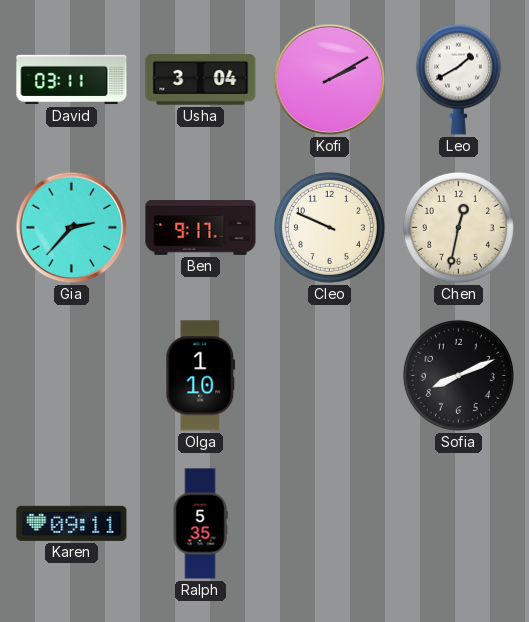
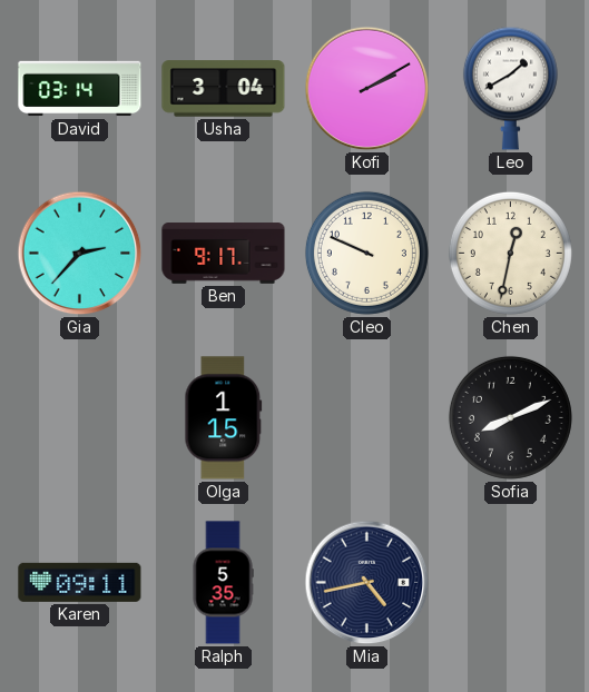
David: 03:11 -> 03:14
Olga: 1:10 -> 1:15
Mia: none -> 4:43
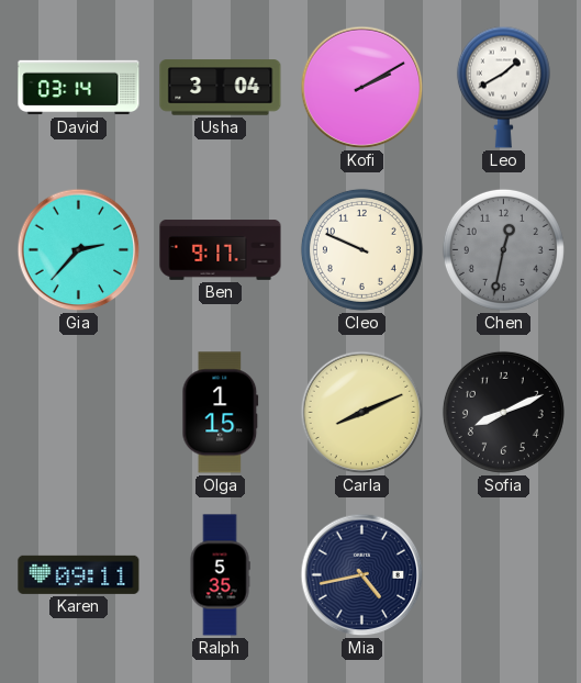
Chen dial: cream -> grey
Carla: none -> 8:11
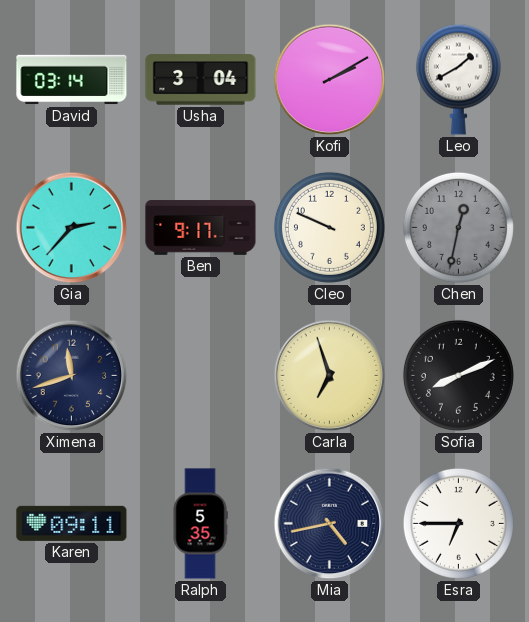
Ximena: none -> 11:42
Olga: 1:15 -> none
Carla: 8:11 -> 6:57
Esra: none -> 6:45
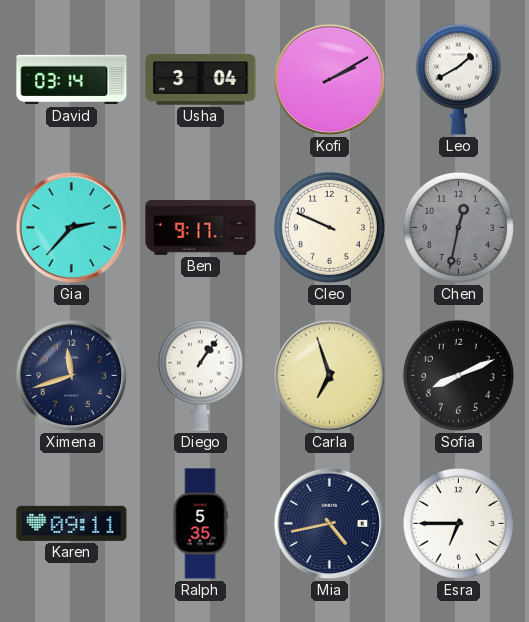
Diego: none -> 1:06
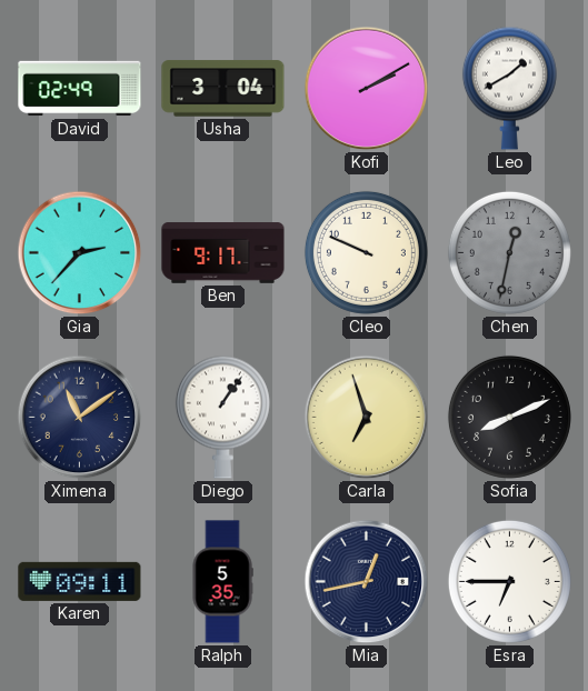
David: 03:14 -> 02:49
Ximena: 11:42 -> 11:09
Mia: 4:43 -> 12:43
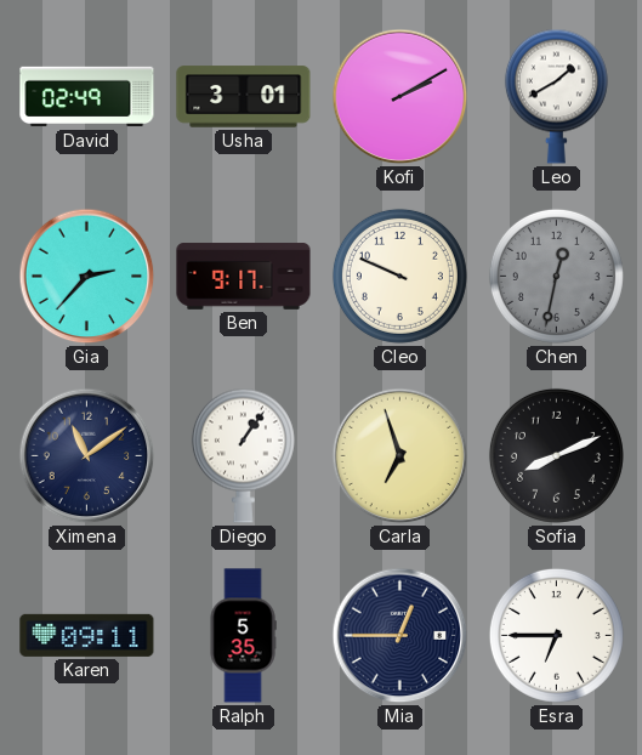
Usha: 3:04 -> 3:01
Mia: 12:43 -> 12:45
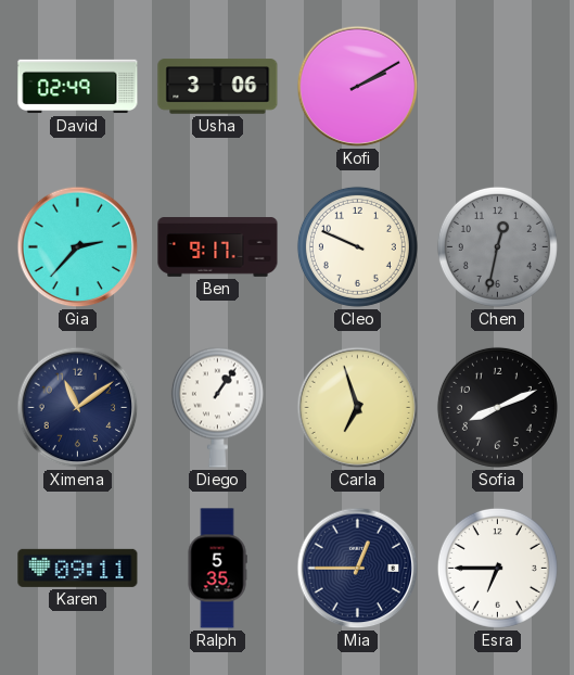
Usha: 3:01 -> 3:06
Leo: 1:40 -> none
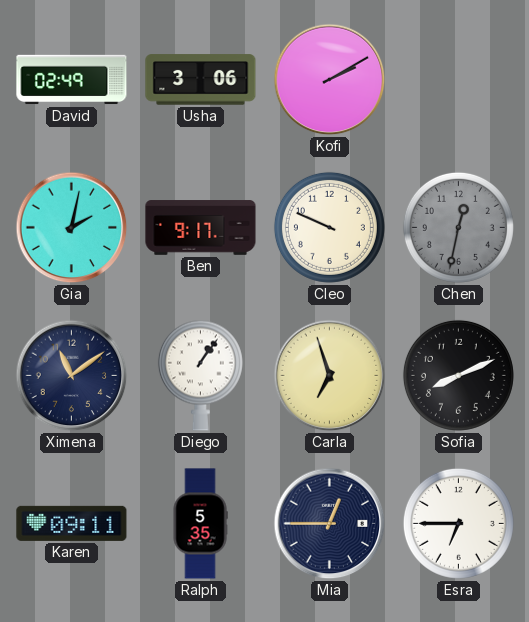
Gia: 2:37 -> 2:02
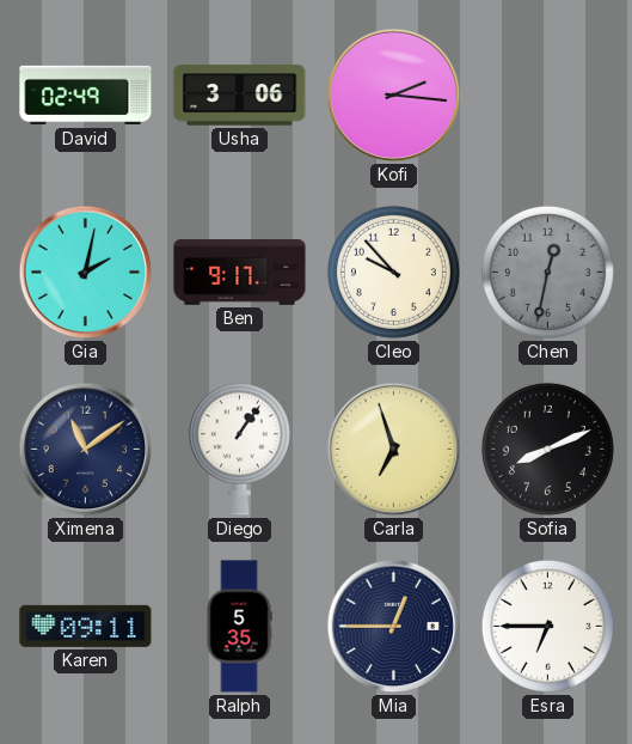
Kofi: 2:10 -> 2:16
Cleo: 9:49 -> 9:53
